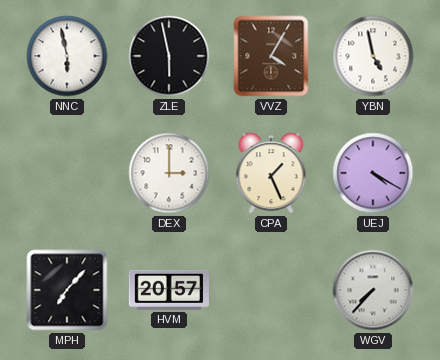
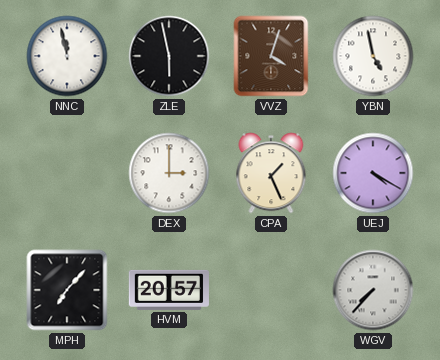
NNC: 5:58 -> 11:58
VVZ: 4:05 -> 4:03
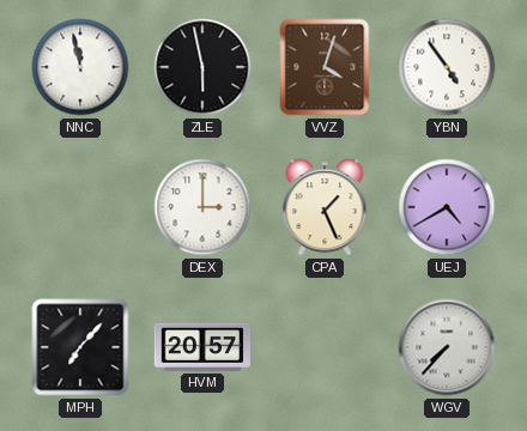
YBN: 4:58 -> 4:54
UEJ: 4:20 -> 4:40
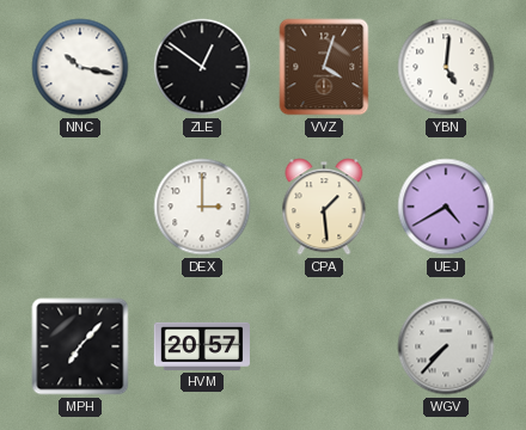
NNC: 11:58 -> 10:17
ZLE: 5:58 -> 12:51
YBN: 4:54 -> 5:01
CPA: 1:26 -> 1:29
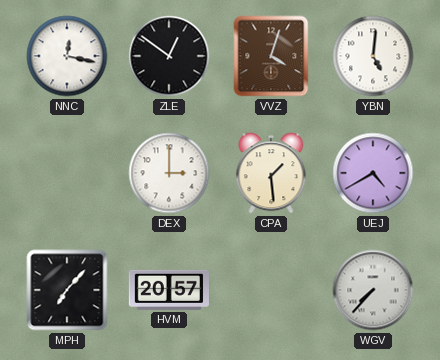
NNC: 10:17 -> 12:17
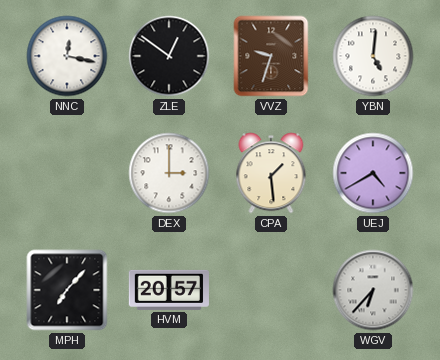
VVZ: 4:03 -> 9:33
WGV: 7:37 -> 6:37
